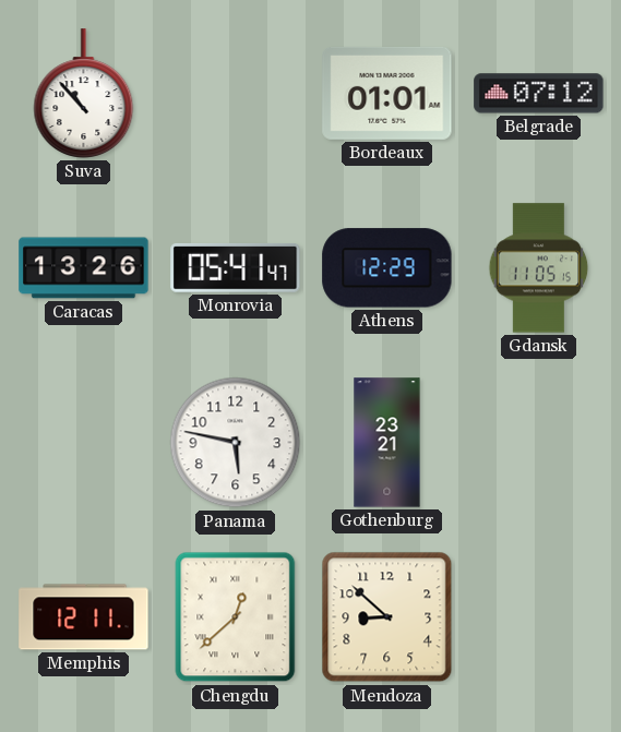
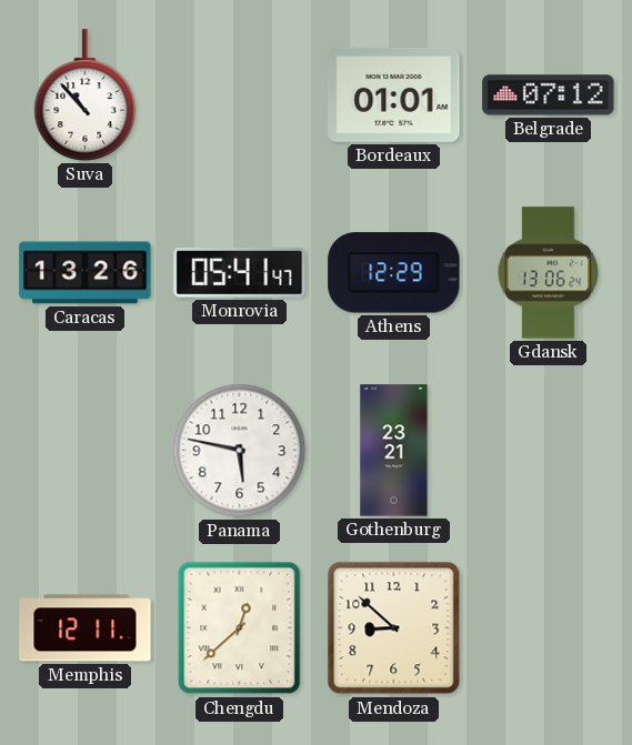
Gdansk: 11:05 -> 13:06
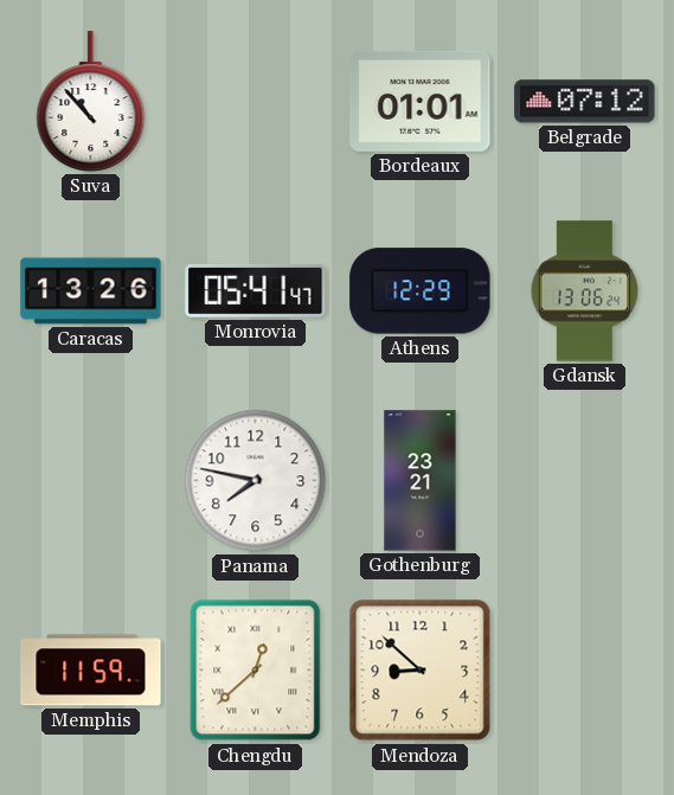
Panama: 5:47 -> 7:47
Memphis: 12:11 -> 11:59
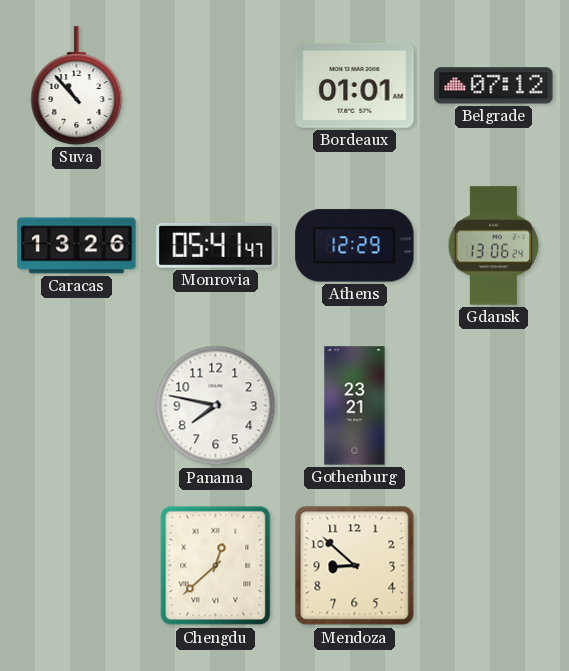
Memphis: 11:59 -> none
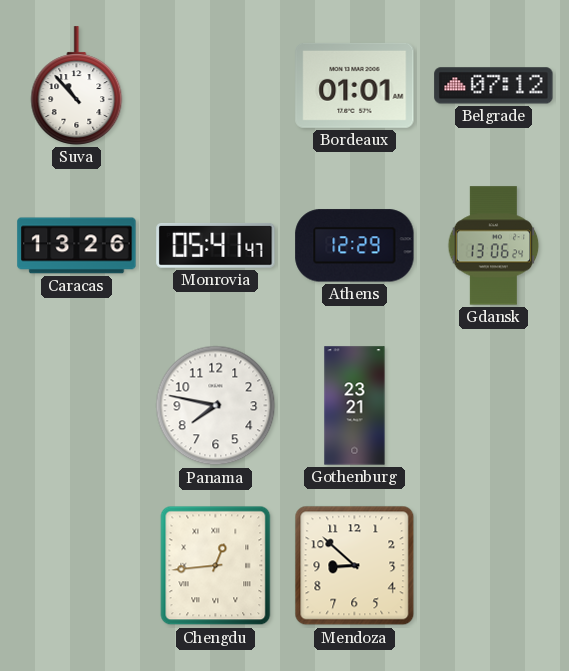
Chengdu: 12:38 -> 12:44
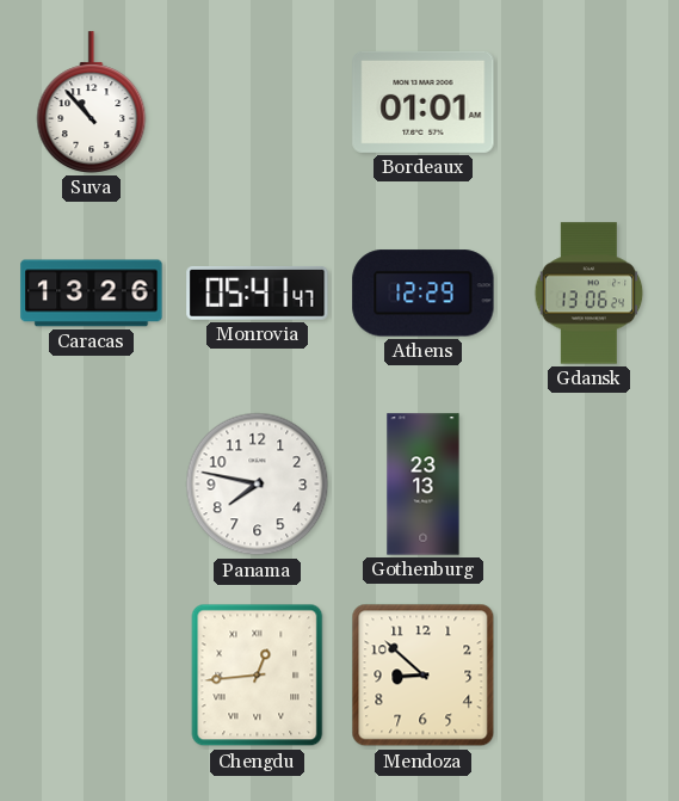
Belgrade: 07:12 -> none
Gothenburg: 23:21 -> 23:13
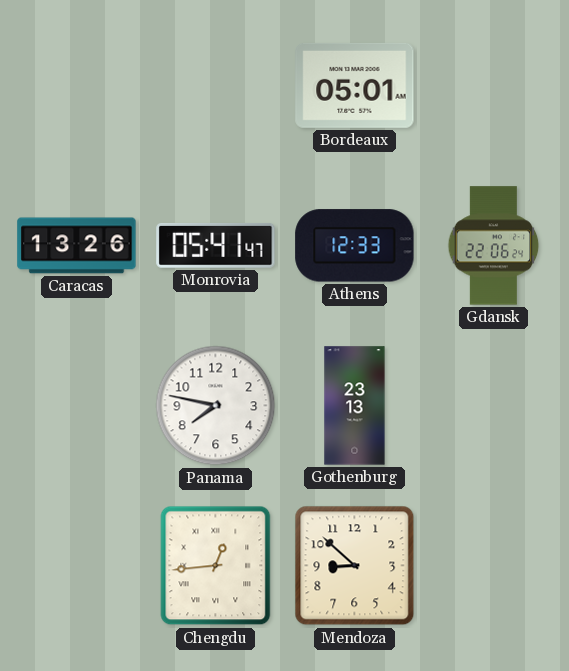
Suva: 10:53 -> none
Bordeaux: 01:01 -> 05:01
Athens: 12:29 -> 12:33
Gdansk: 13:06 -> 22:06
